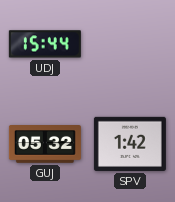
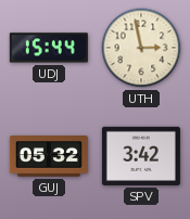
UTH: none -> 2:58
SPV: 1:42 -> 3:42
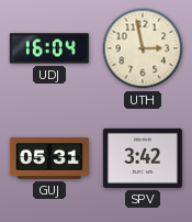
UDJ: 15:44 -> 16:04
GUJ: 05:32 -> 05:31
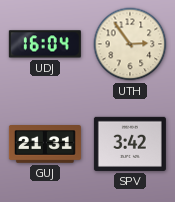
UTH: 2:58 -> 2:54
GUJ: 05:31 -> 21:31
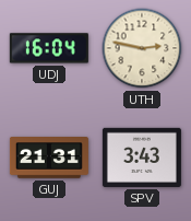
UTH: 2:54 -> 2:47
SPV: 3:42 -> 3:43
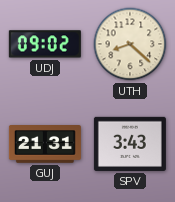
UDJ: 16:04 -> 09:02
UTH: 2:47 -> 8:22
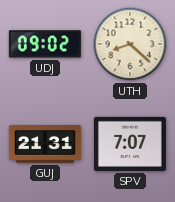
SPV: 3:43 -> 7:07
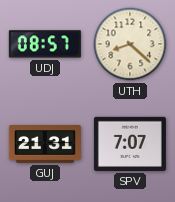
UDJ: 09:02 -> 08:57
